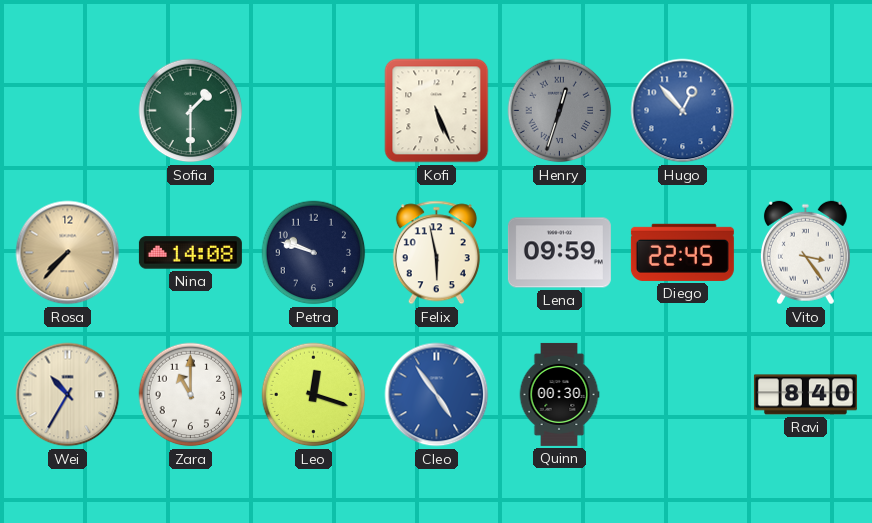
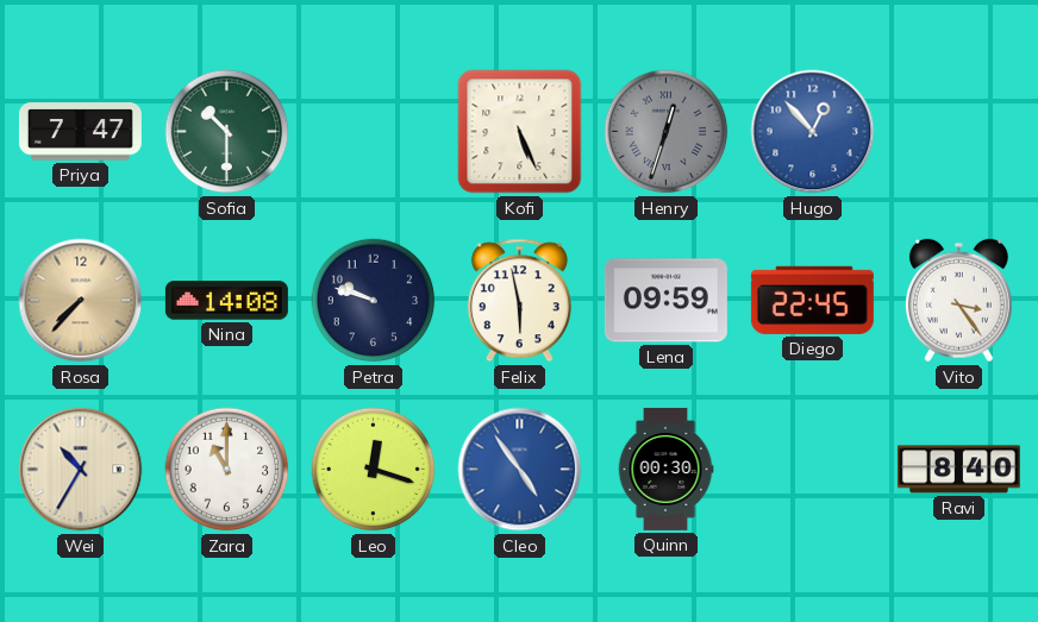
Priya: none -> 7:47
Sofia: 1:30 -> 10:30
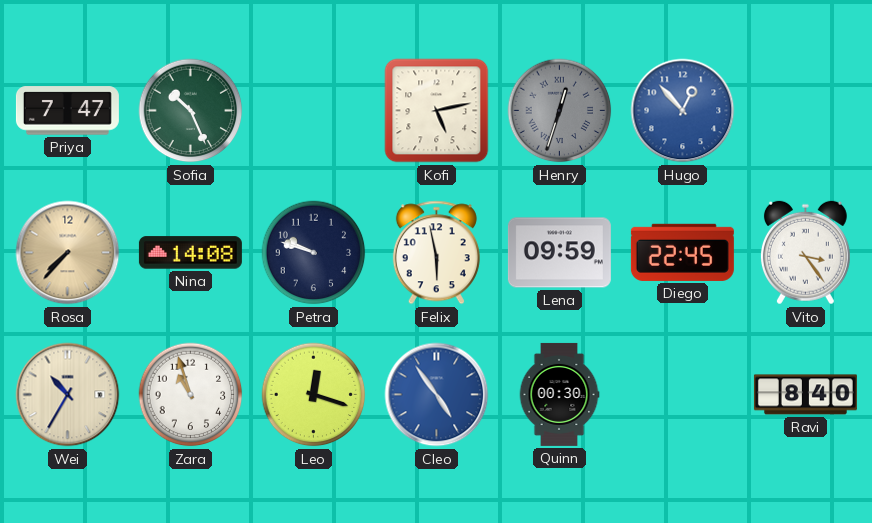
Sofia: 10:30 -> 10:26
Kofi: 5:26 -> 5:13
Zara: 11:00 -> 10:57
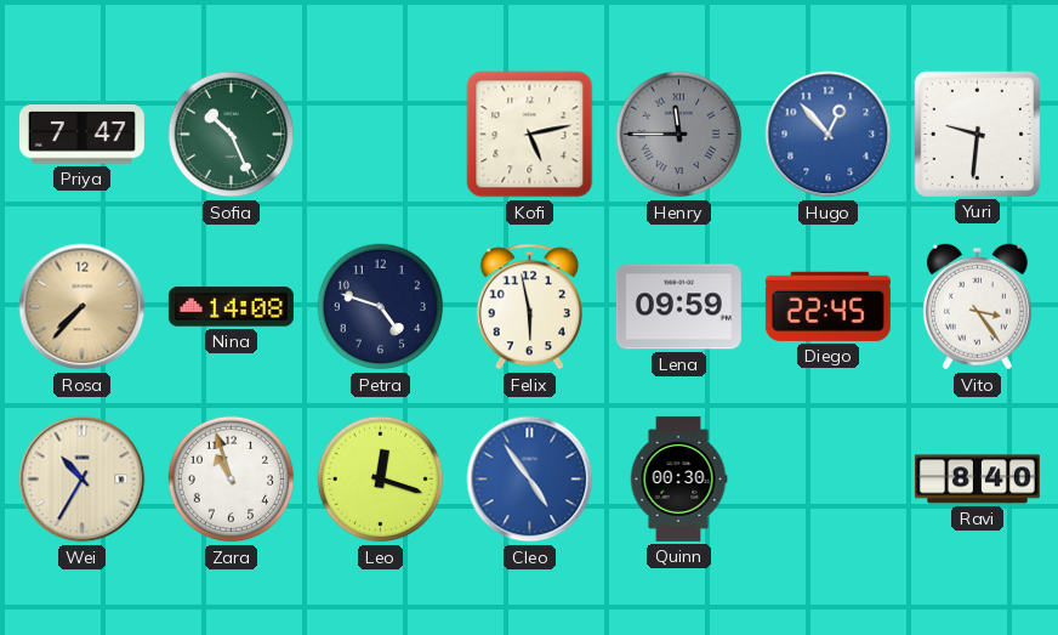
Henry: 12:33 -> 11:45
Yuri: none -> 9:31
Petra: 9:48 -> 4:48
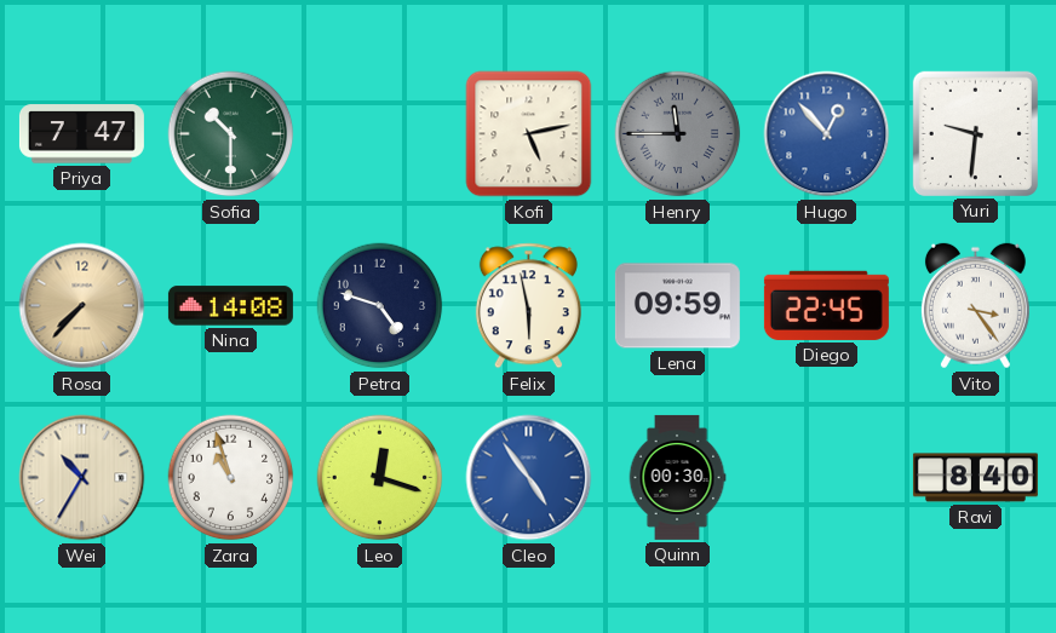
Sofia: 10:26 -> 10:30
